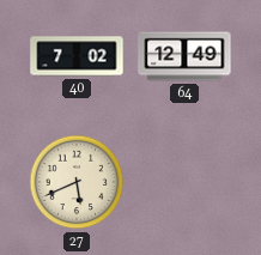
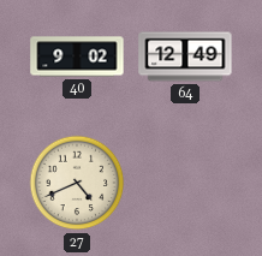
40: 7:02 -> 9:02
27: 5:41 -> 4:41
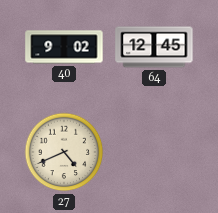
64: 12:49 -> 12:45
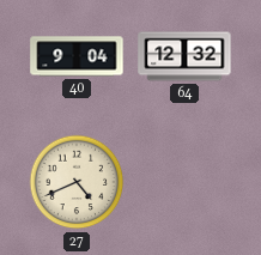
40: 9:02 -> 9:04
64: 12:45 -> 12:32
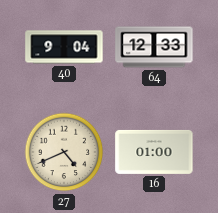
64: 12:32 -> 12:33
16: none -> 01:00
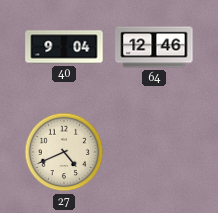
64: 12:33 -> 12:46
16: 01:00 -> none
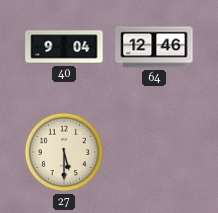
27: 4:41 -> 5:30
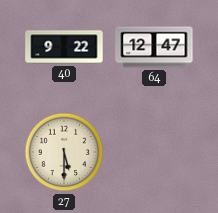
40: 9:04 -> 9:22
64: 12:46 -> 12:47
